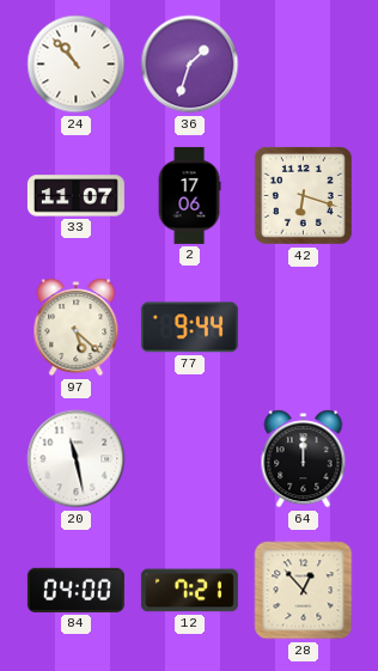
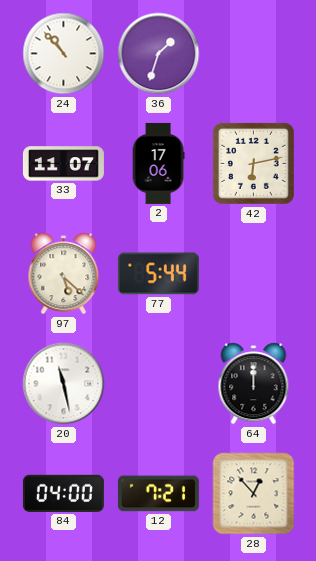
42: 6:18 -> 6:13
77: 9:44 -> 5:44
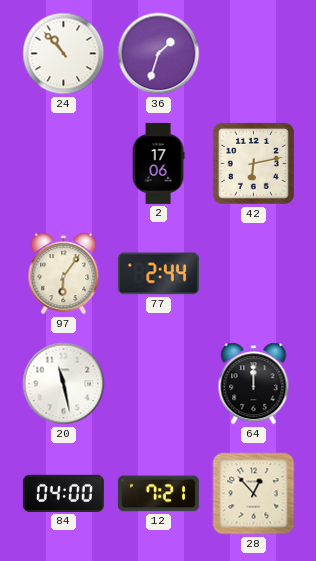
33: 11:07 -> none
97: 5:22 -> 6:06
77: 5:44 -> 2:44
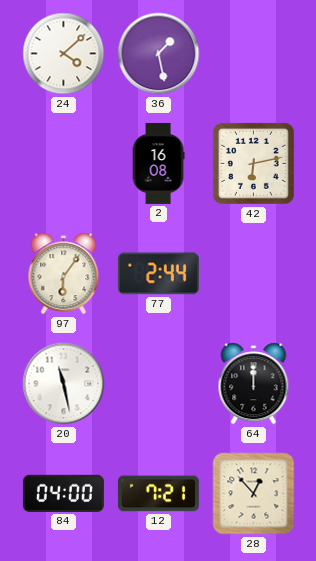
24: 10:53 -> 4:08
36: 1:33 -> 1:28
2: 17:06 -> 16:08
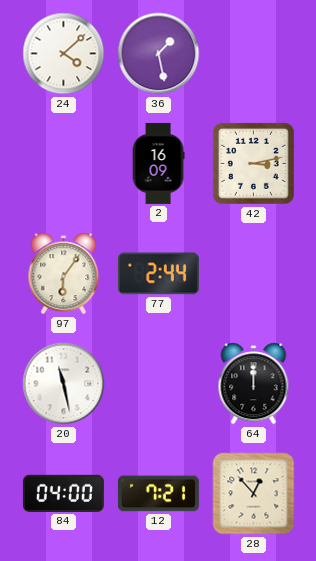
2: 16:08 -> 16:09
42: 6:13 -> 3:13
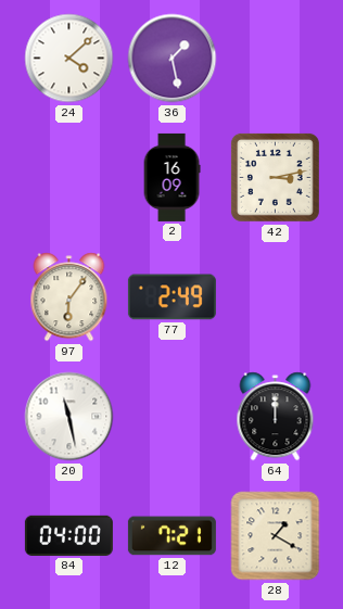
77: 2:44 -> 2:49
28: 12:53 -> 1:20
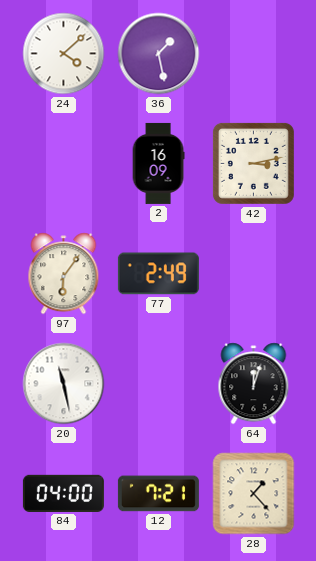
64: 12:00 -> 12:03
28: 1:20 -> 1:23
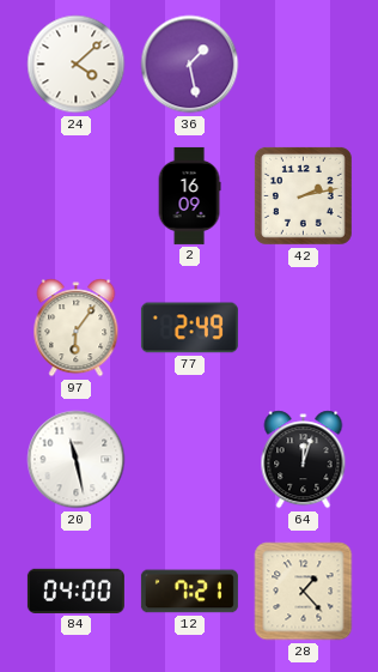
42: 3:13 -> 2:13
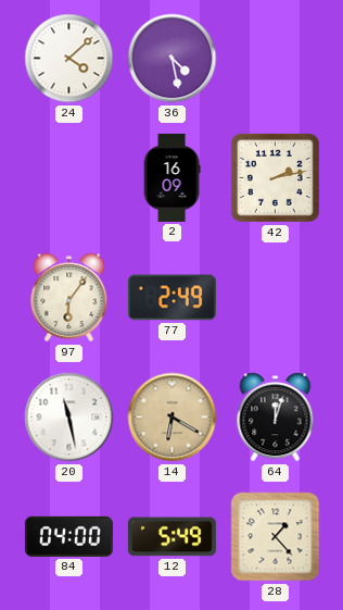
36: 1:28 -> 4:28
14: none -> 6:20
12: 7:21 -> 5:49
